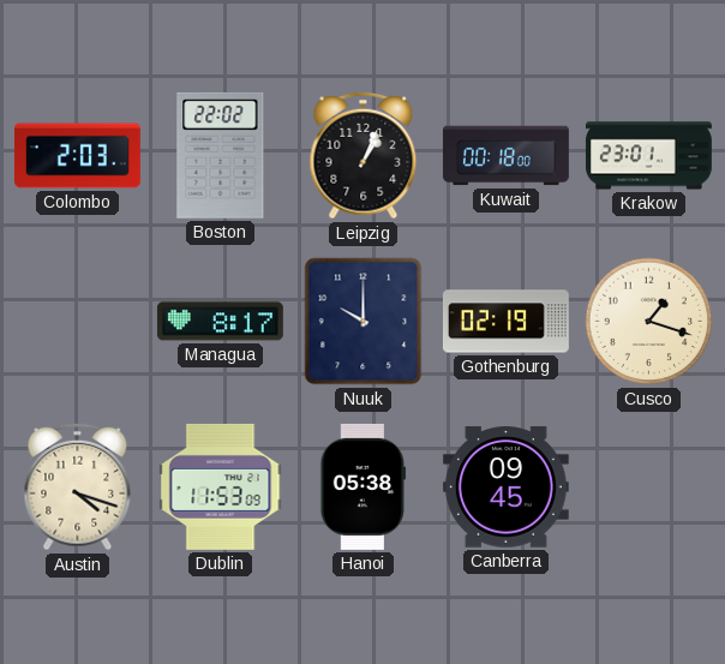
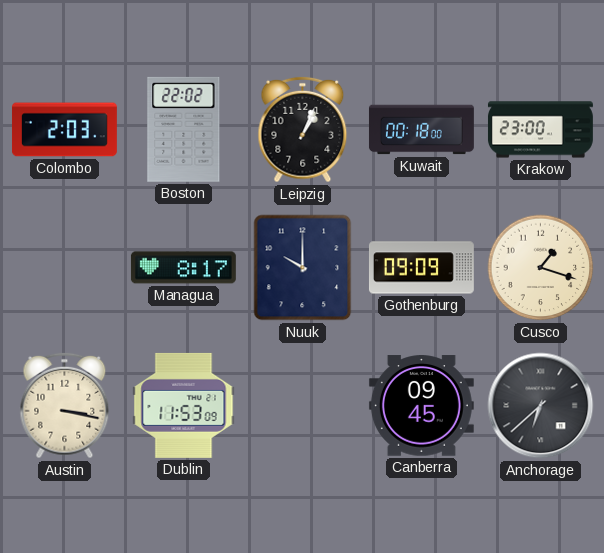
Krakow: 23:01 -> 23:00
Gothenburg: 02:19 -> 09:09
Austin: 4:18 -> 3:17
Hanoi: 05:38 -> none
Anchorage: none -> 6:38
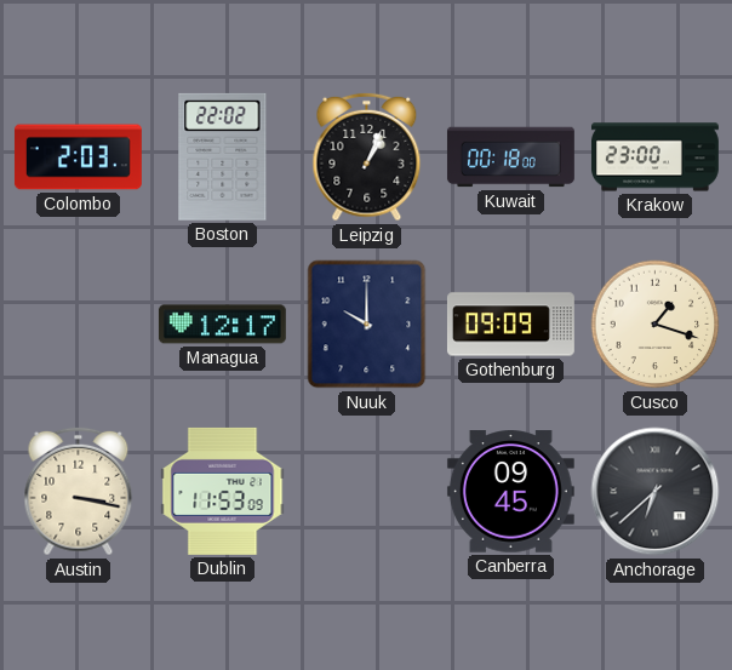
Managua: 8:17 -> 12:17
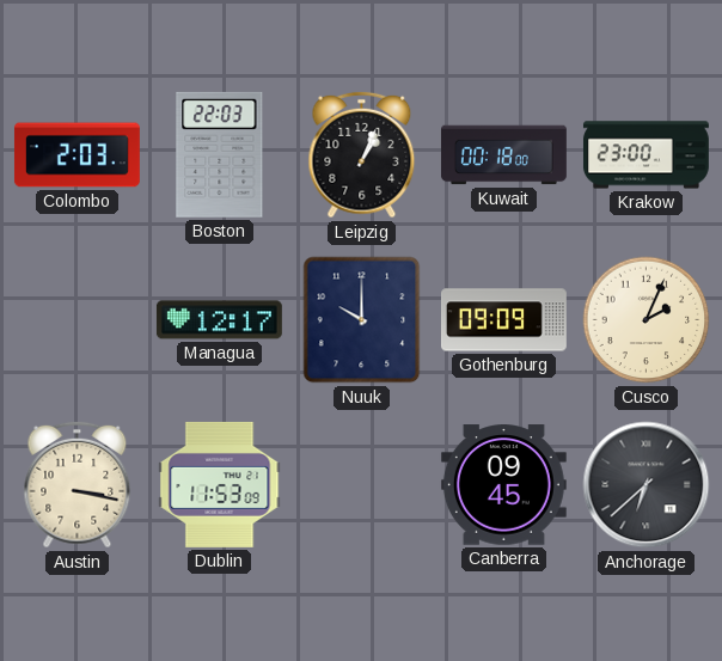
Boston: 22:02 -> 22:03
Cusco: 1:18 -> 2:04
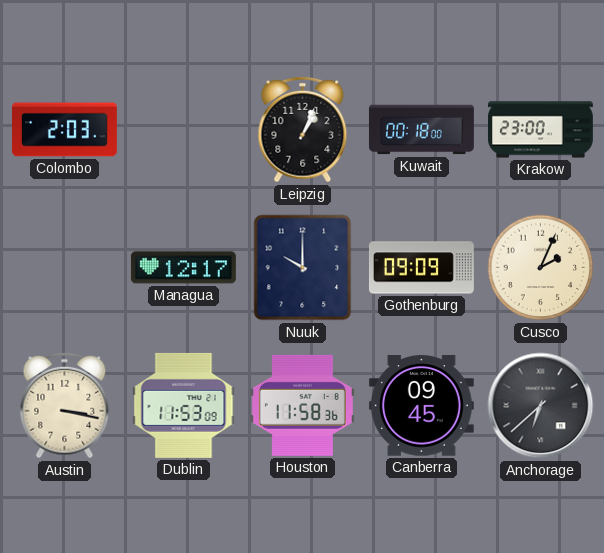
Boston: 22:03 -> none
Houston: none -> 11:58
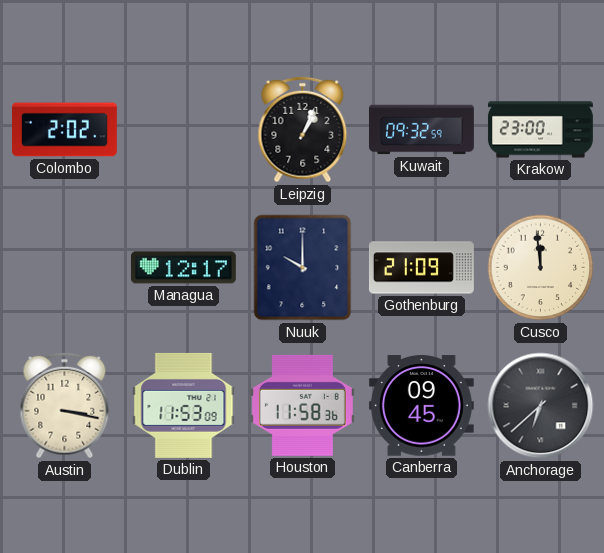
Colombo: 2:03 -> 2:02
Kuwait: 00:18 -> 09:32
Gothenburg: 09:09 -> 21:09
Cusco: 2:04 -> 11:59
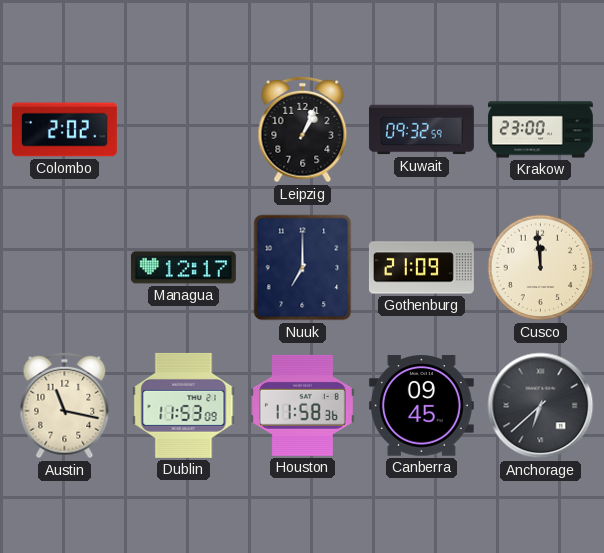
Nuuk: 10:00 -> 7:00
Austin: 3:17 -> 11:17
